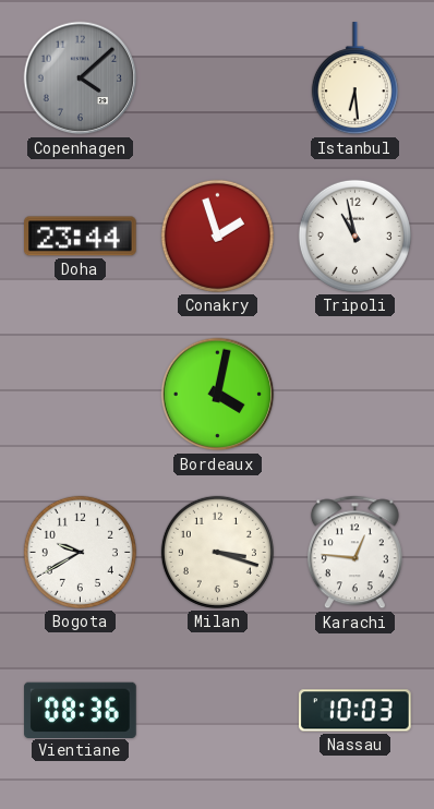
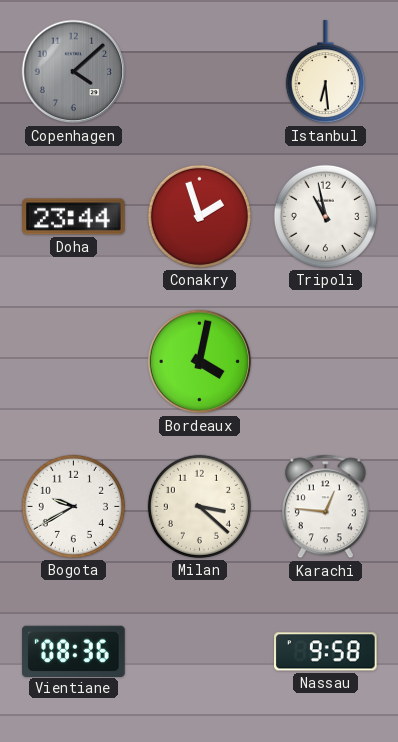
Milan: 3:18 -> 3:22
Nassau: 10:03 -> 9:58
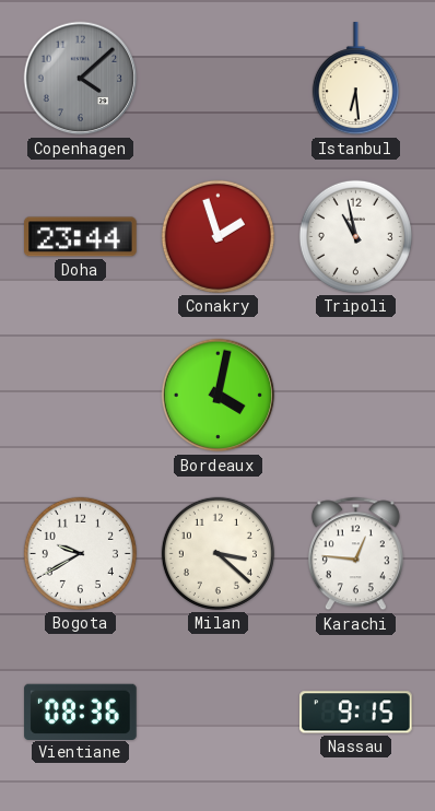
Nassau: 9:58 -> 9:15
